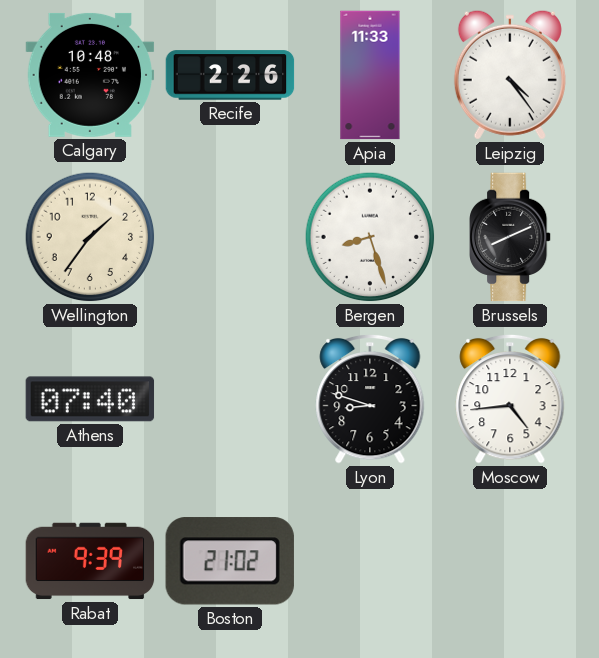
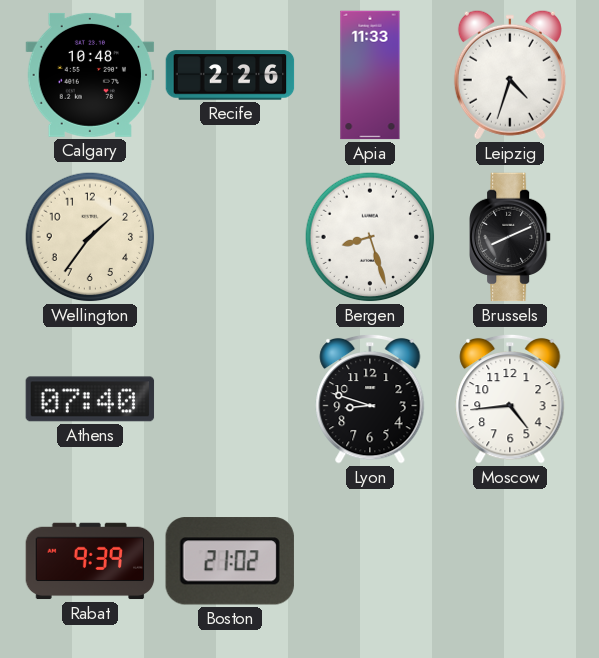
Leipzig: 4:24 -> 4:33
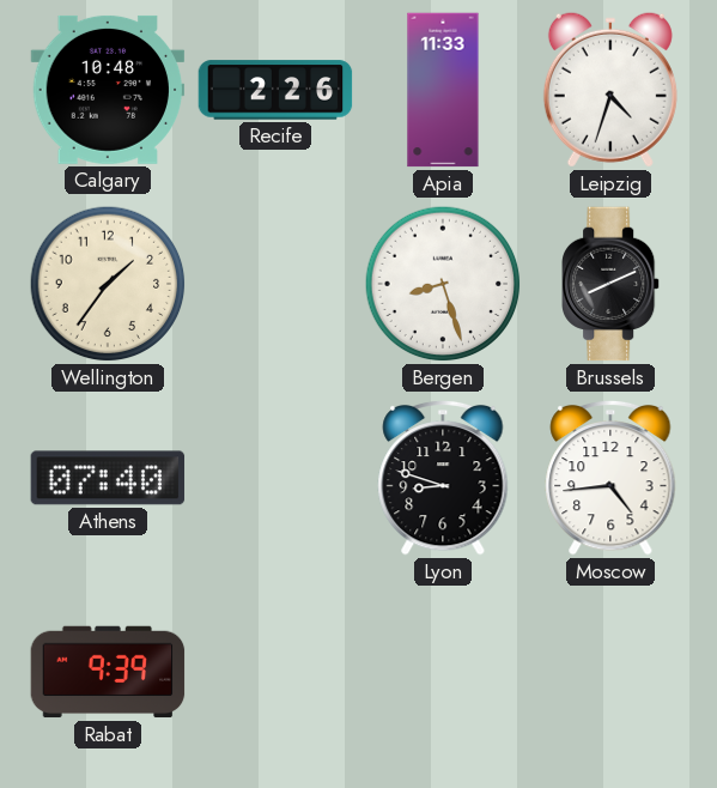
Boston: 21:02 -> none
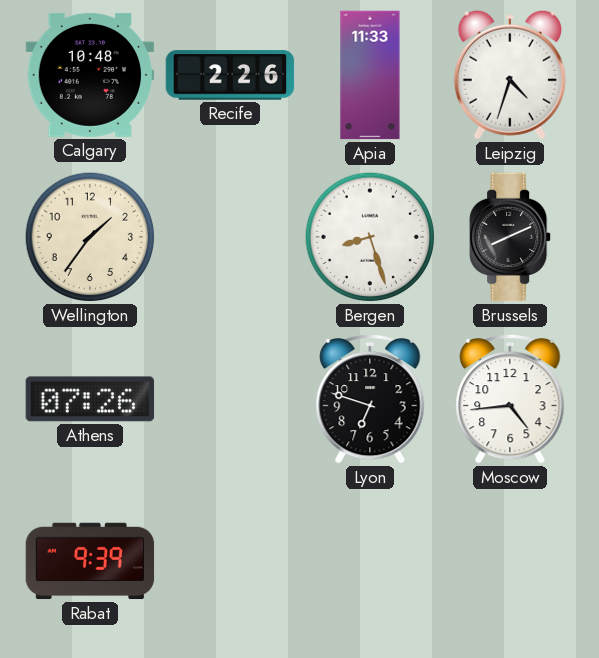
Athens: 07:40 -> 07:26
Lyon: 8:48 -> 6:48
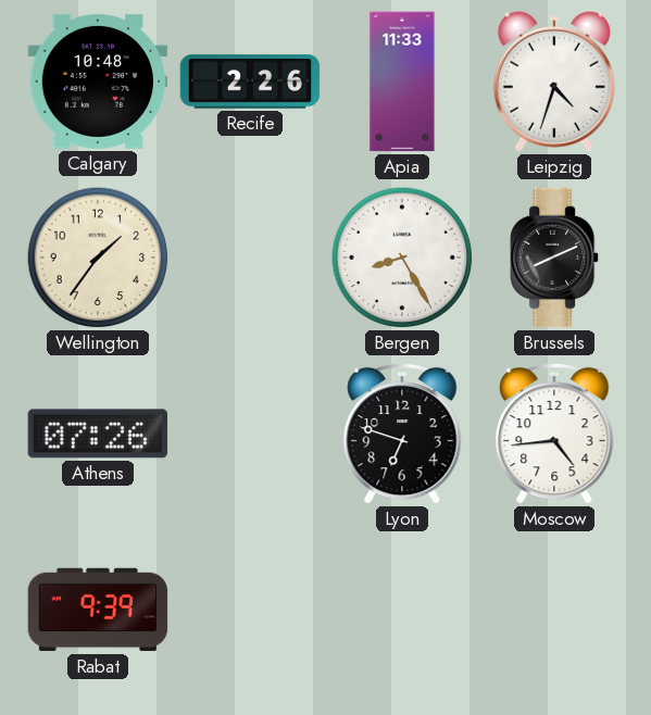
Bergen: 8:27 -> 8:25
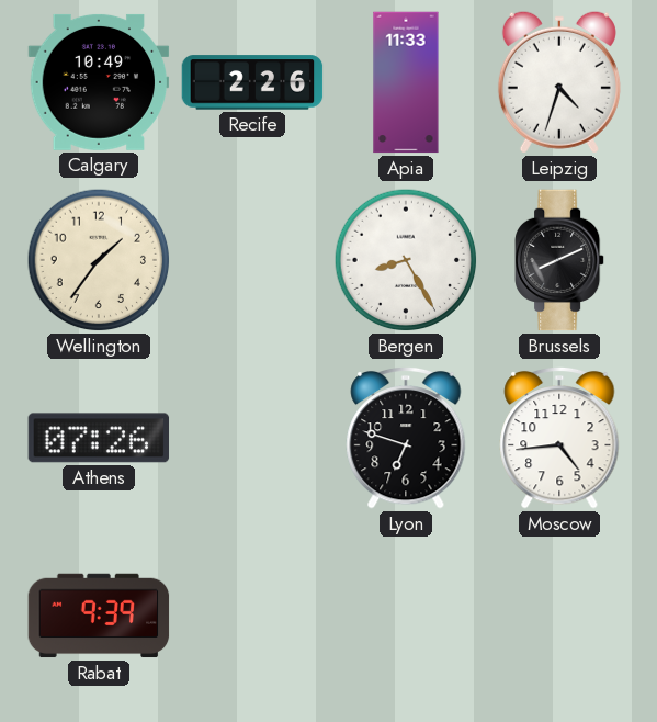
Calgary: 10:48 -> 10:49
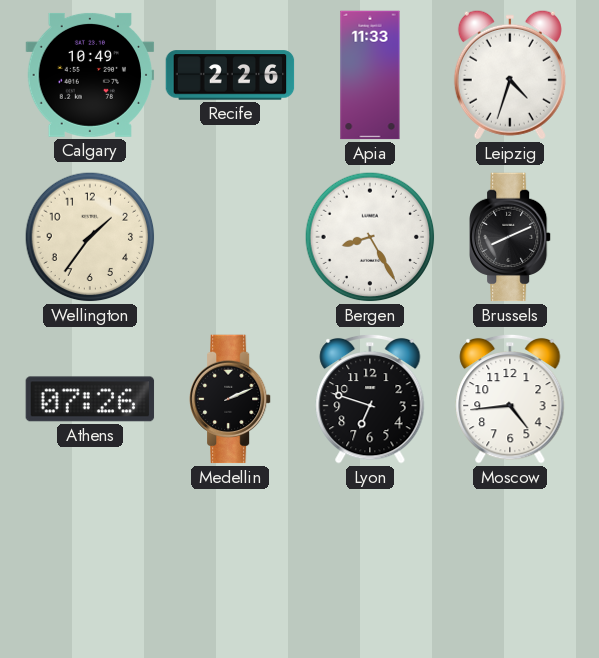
Medellin: none -> 2:11
Rabat: 9:39 -> none
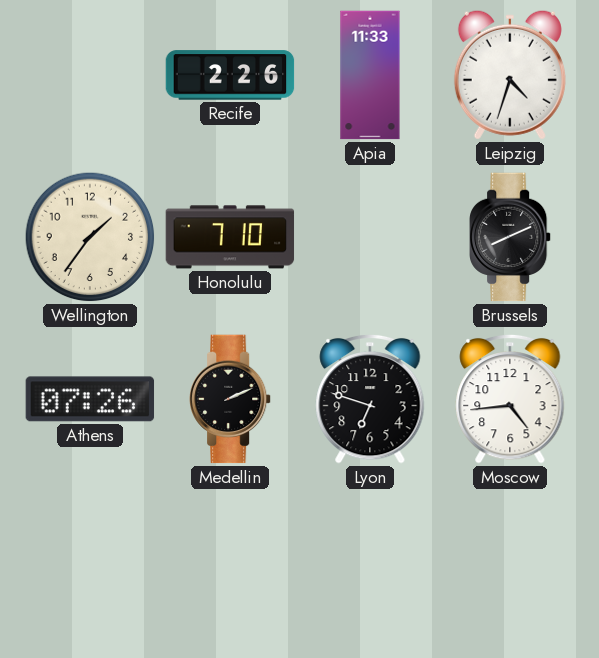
Calgary: 10:49 -> none
Honolulu: none -> 7:10
Bergen: 8:25 -> none
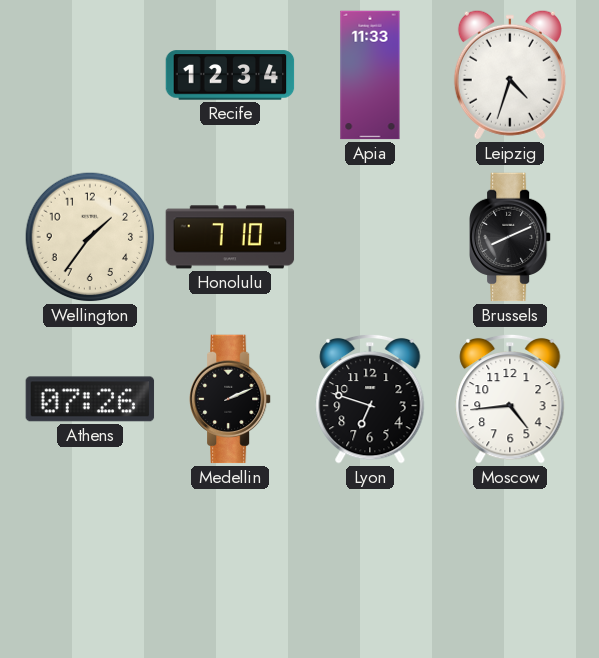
Recife: 2:26 -> 12:34
